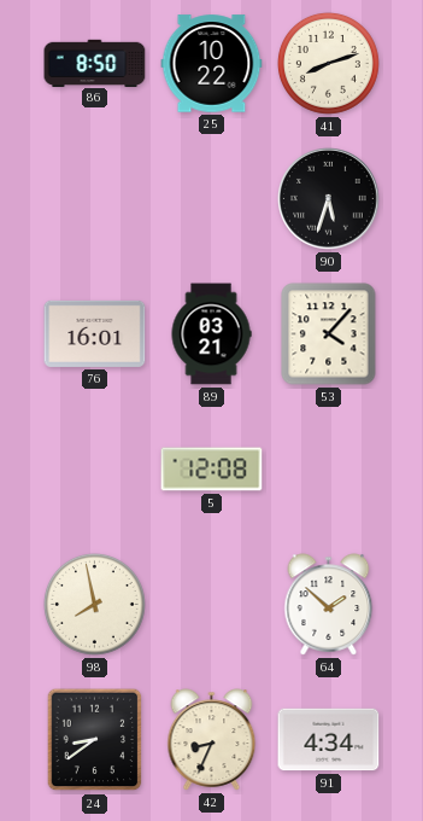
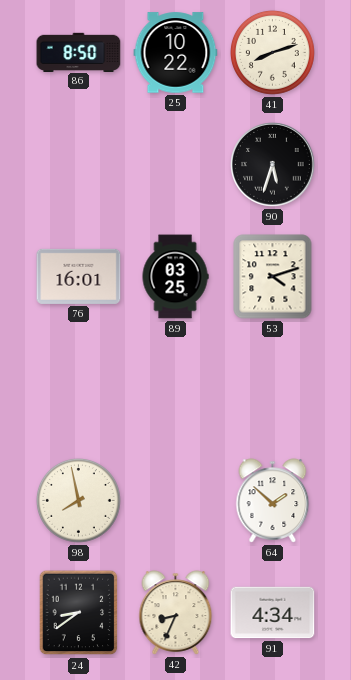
89: 03:21 -> 03:25
53: 4:07 -> 4:12
5: 12:08 -> none
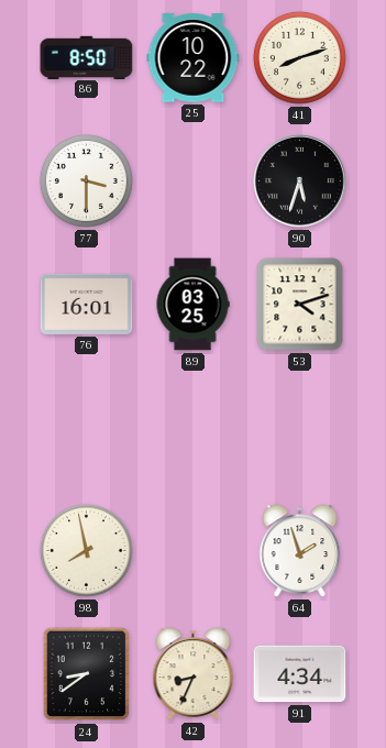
77: none -> 3:30
64: 1:52 -> 1:57
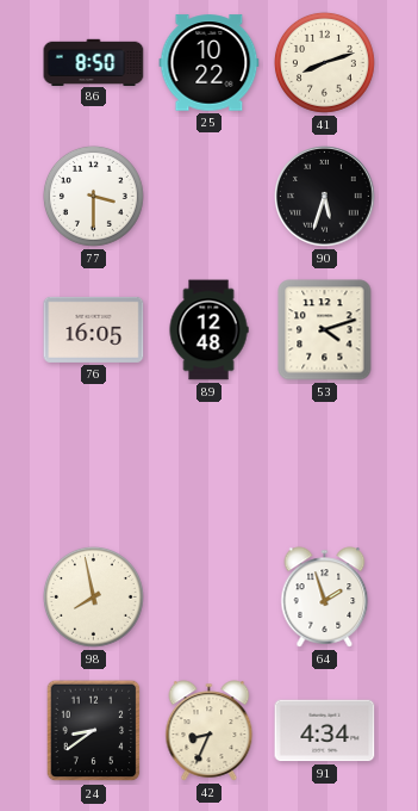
76: 16:01 -> 16:05
89: 03:25 -> 12:48
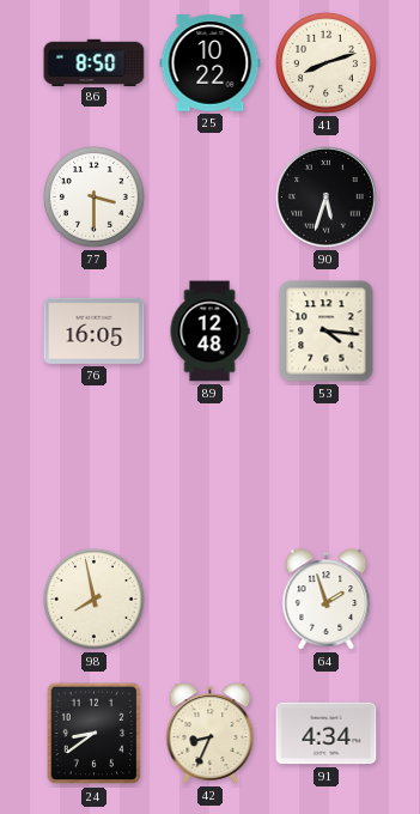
53: 4:12 -> 4:16
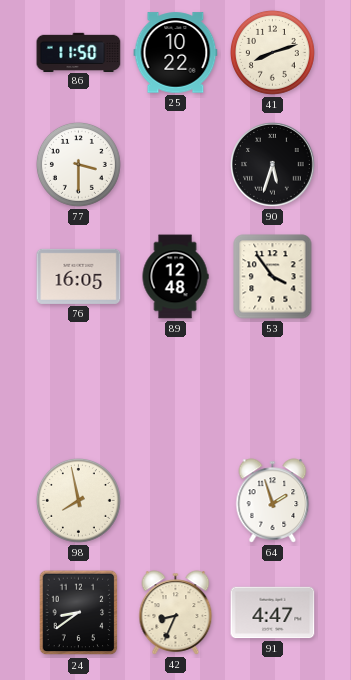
86: 8:50 -> 11:50
53: 4:16 -> 3:54
91: 4:34 -> 4:47
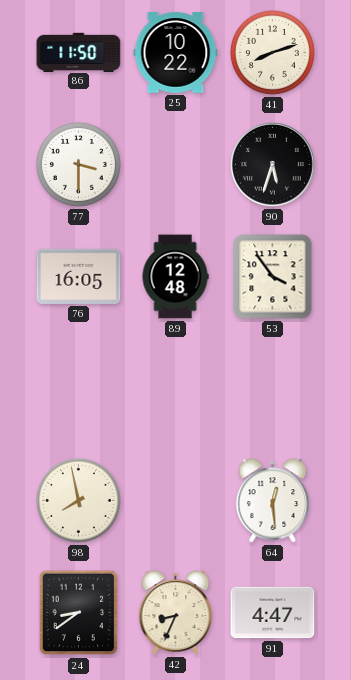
64: 1:57 -> 12:29
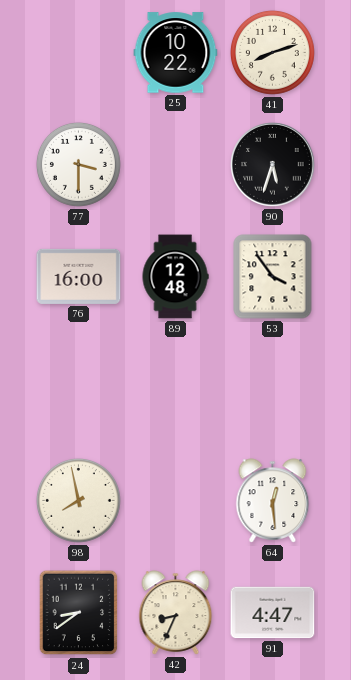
86: 11:50 -> none
76: 16:05 -> 16:00
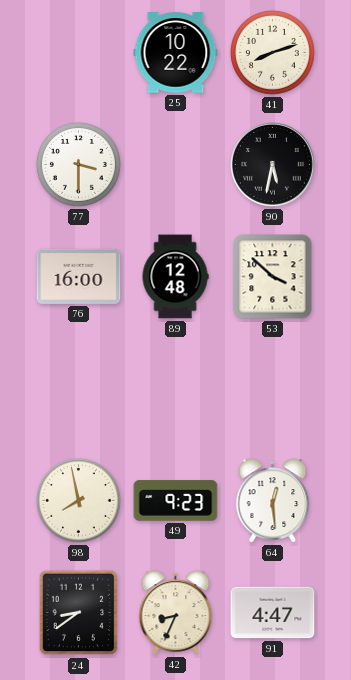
90: 5:33 -> 5:32
53: 3:54 -> 3:52
49: none -> 9:23
